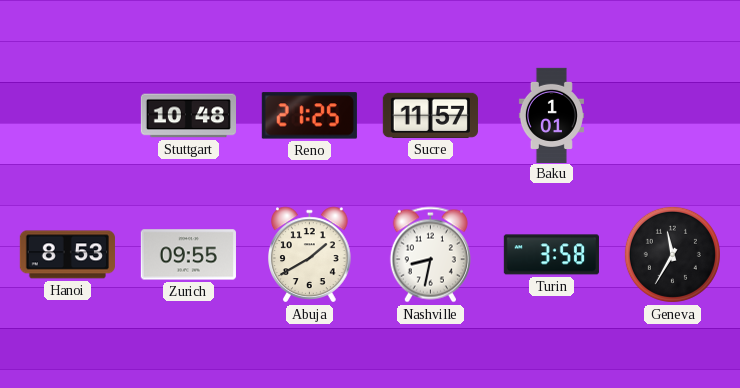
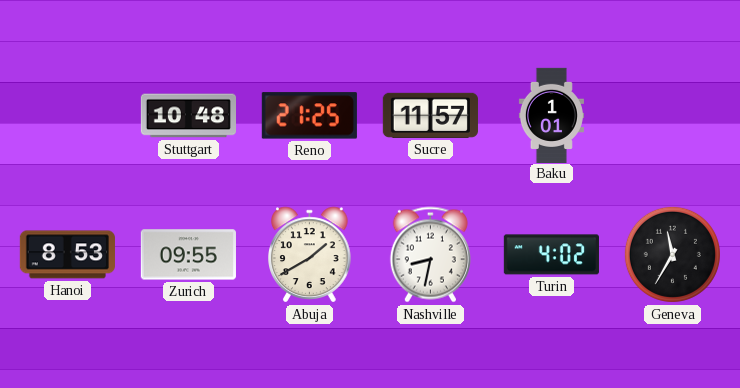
Turin: 3:58 -> 4:02
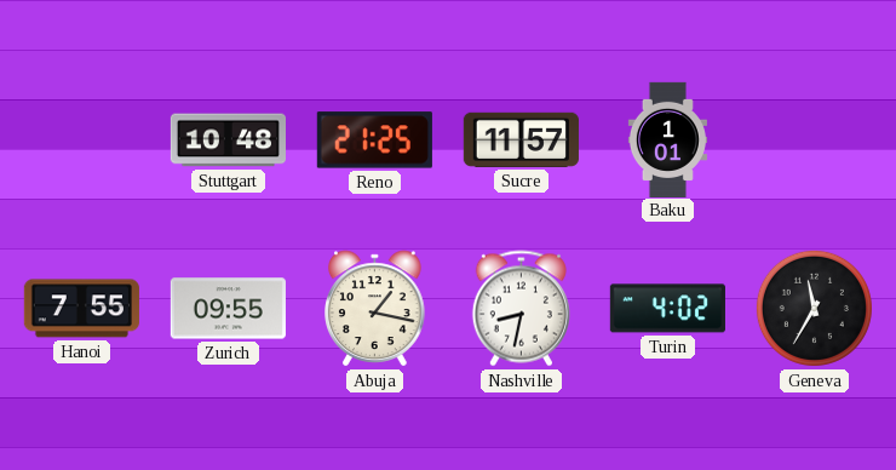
Hanoi: 8:53 -> 7:55
Abuja: 1:40 -> 1:17
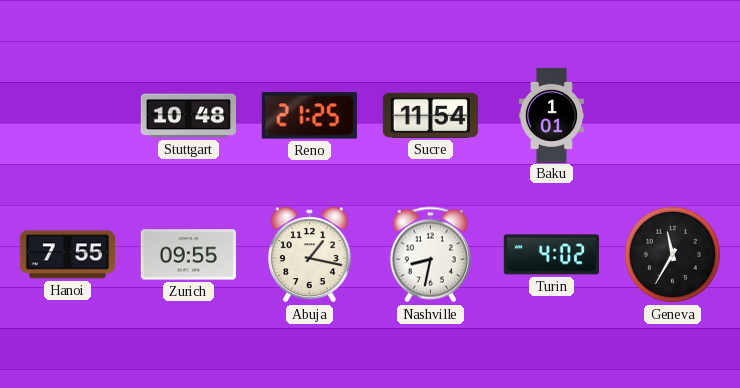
Sucre: 11:57 -> 11:54
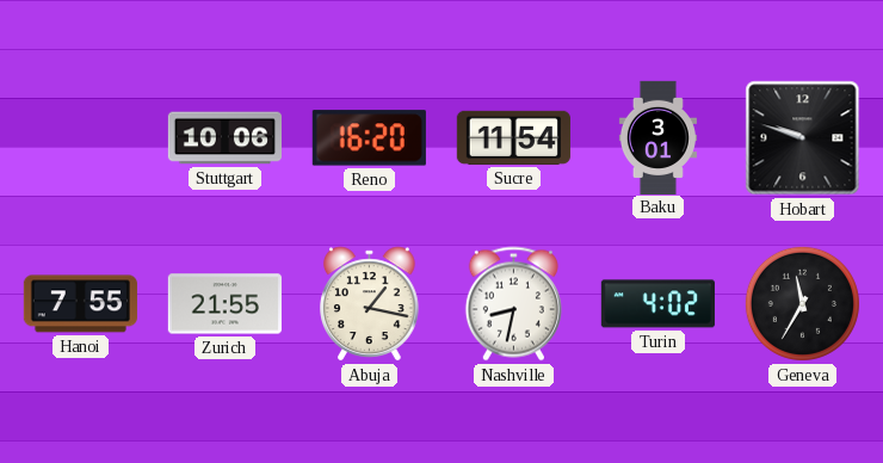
Stuttgart: 10:48 -> 10:06
Reno: 21:25 -> 16:20
Baku: 1:01 -> 3:01
Hobart: none -> 9:48
Zurich: 09:55 -> 21:55
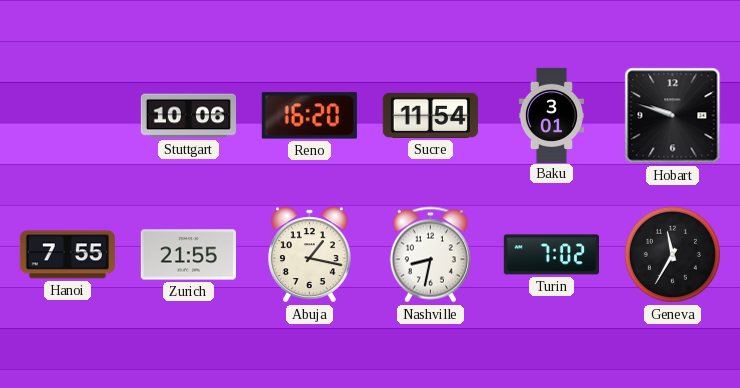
Turin: 4:02 -> 7:02
